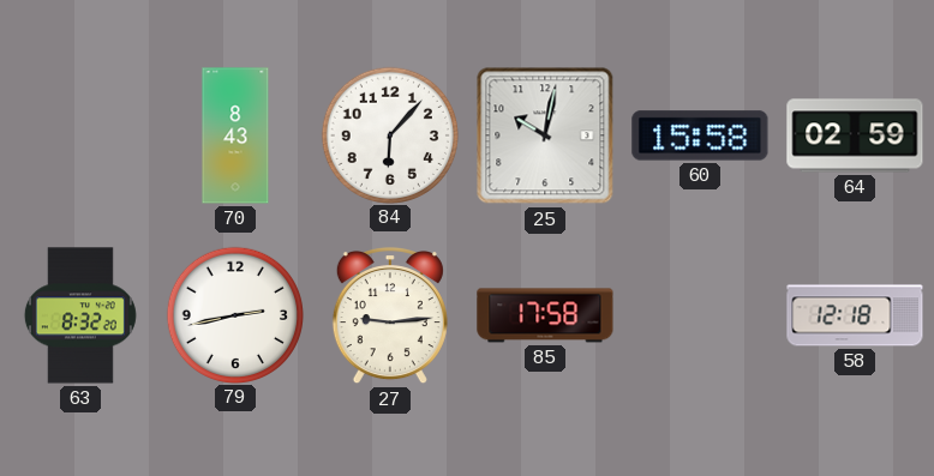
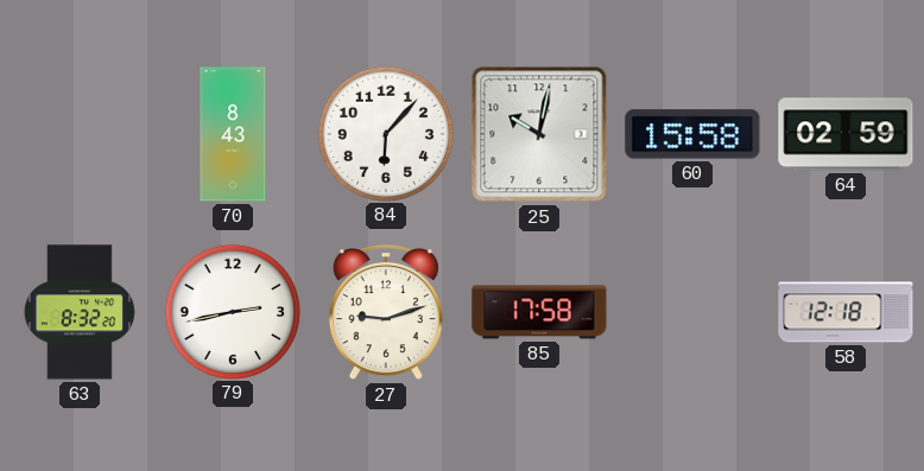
27: 9:14 -> 9:12
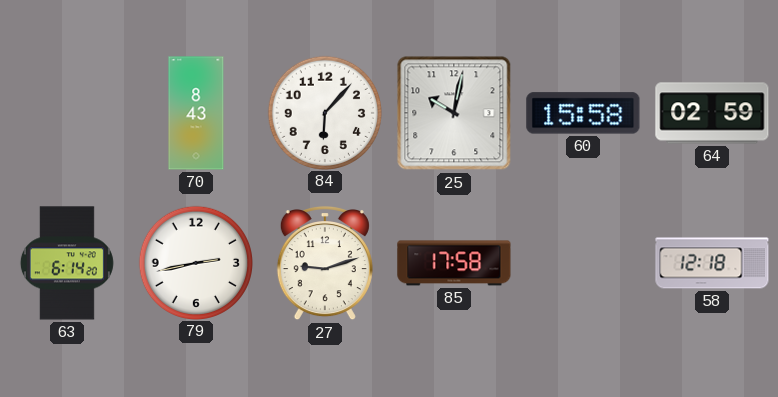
63: 8:32 -> 6:14
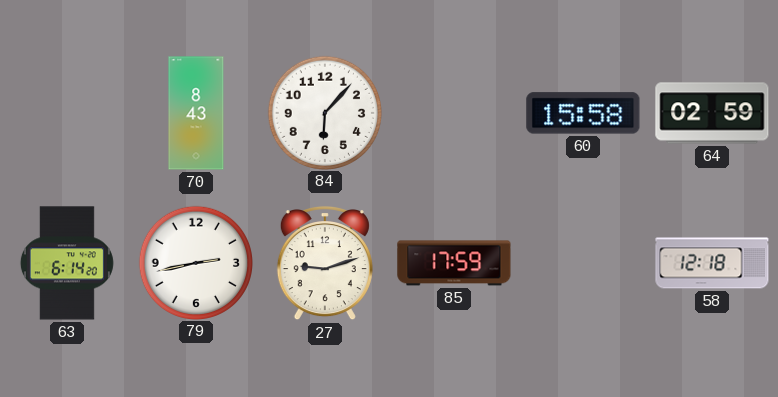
25: 10:02 -> none
85: 17:58 -> 17:59
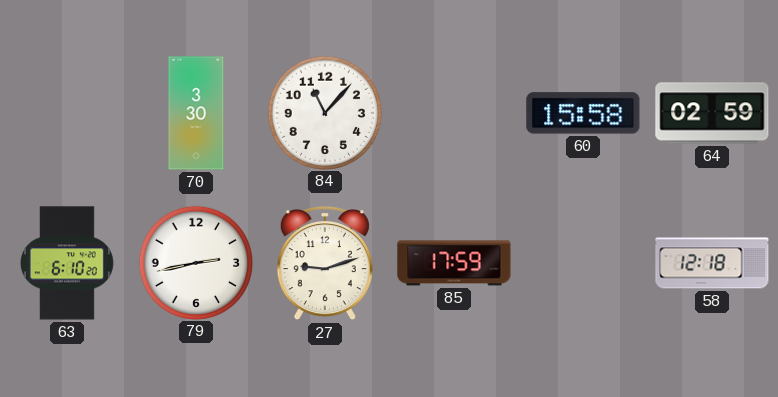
70: 8:43 -> 3:30
84: 6:07 -> 11:07
63: 6:14 -> 6:10
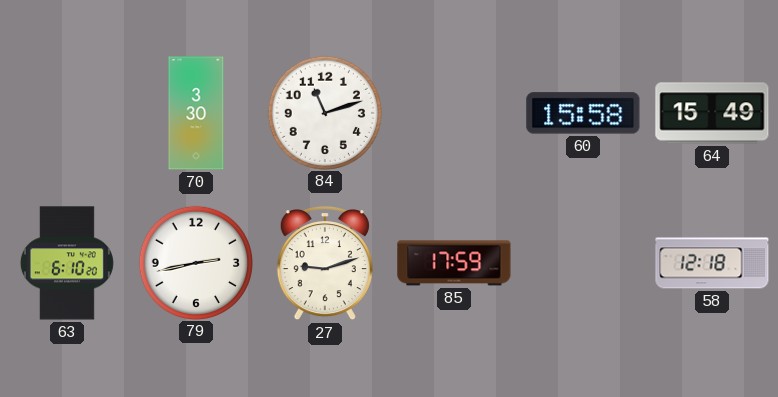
84: 11:07 -> 11:12
64: 02:59 -> 15:49
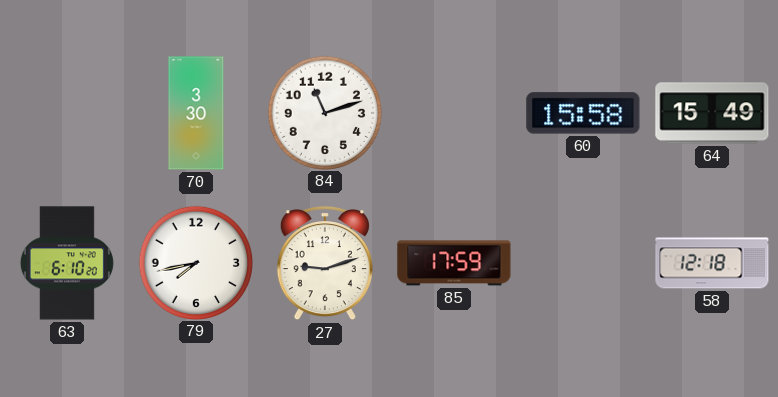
79: 2:43 -> 7:43
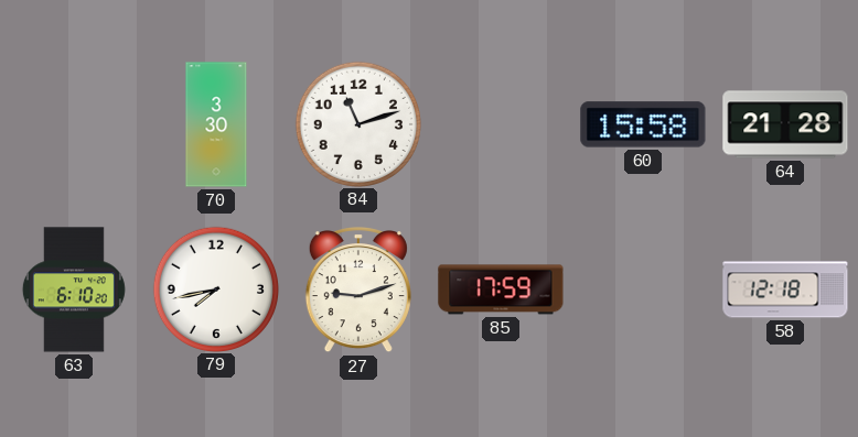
64: 15:49 -> 21:28
